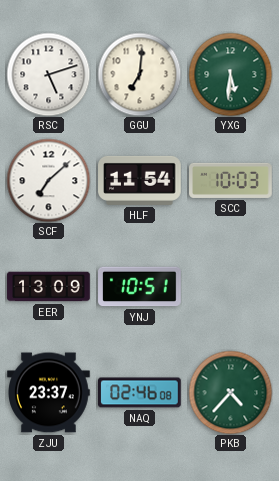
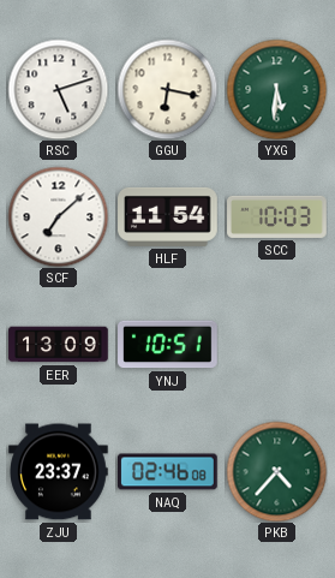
GGU: 7:01 -> 6:17
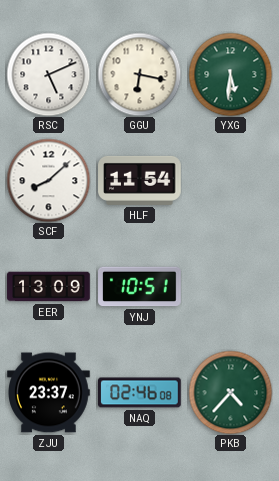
RSC: 5:12 -> 5:11
SCF: 7:08 -> 8:08
SCC: 10:03 -> none
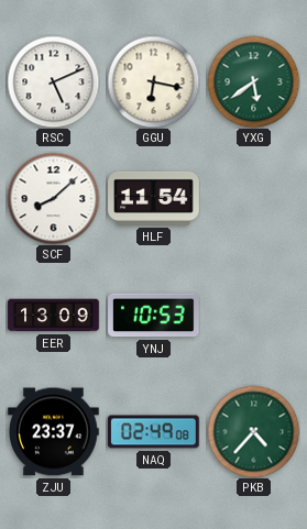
YXG: 5:31 -> 5:39
YNJ: 10:51 -> 10:53
NAQ: 02:46 -> 02:49
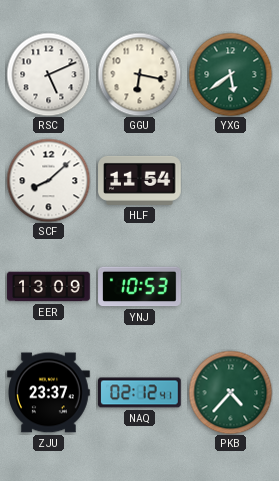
NAQ: 02:49 -> 02:12
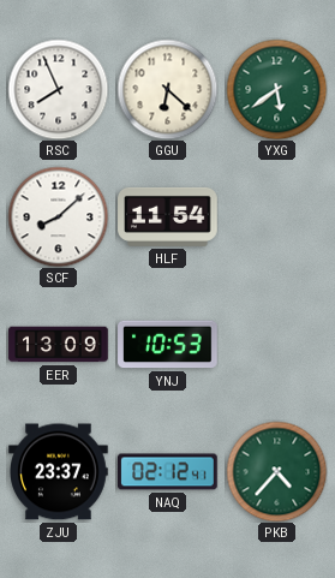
RSC: 5:11 -> 7:56
GGU: 6:17 -> 6:22
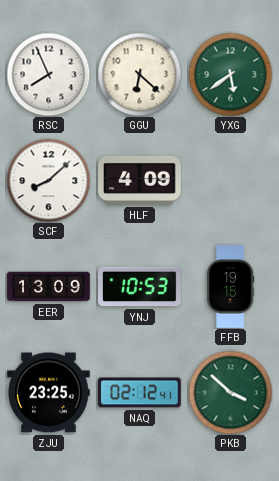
HLF: 11:54 -> 4:09
FFB: none -> 19:15
ZJU: 23:37 -> 23:25
PKB: 4:37 -> 3:52
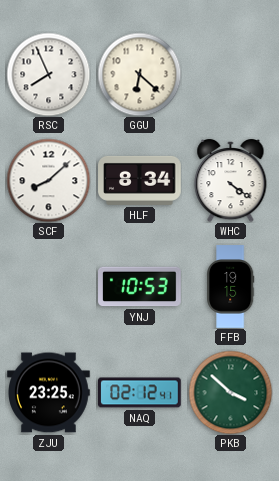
YXG: 5:39 -> none
HLF: 4:09 -> 8:34
WHC: none -> 4:21
EER: 13:09 -> none
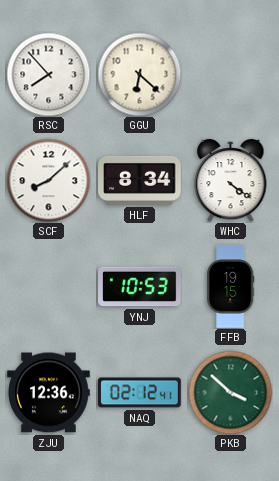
RSC: 7:56 -> 7:53
ZJU: 23:25 -> 12:36
